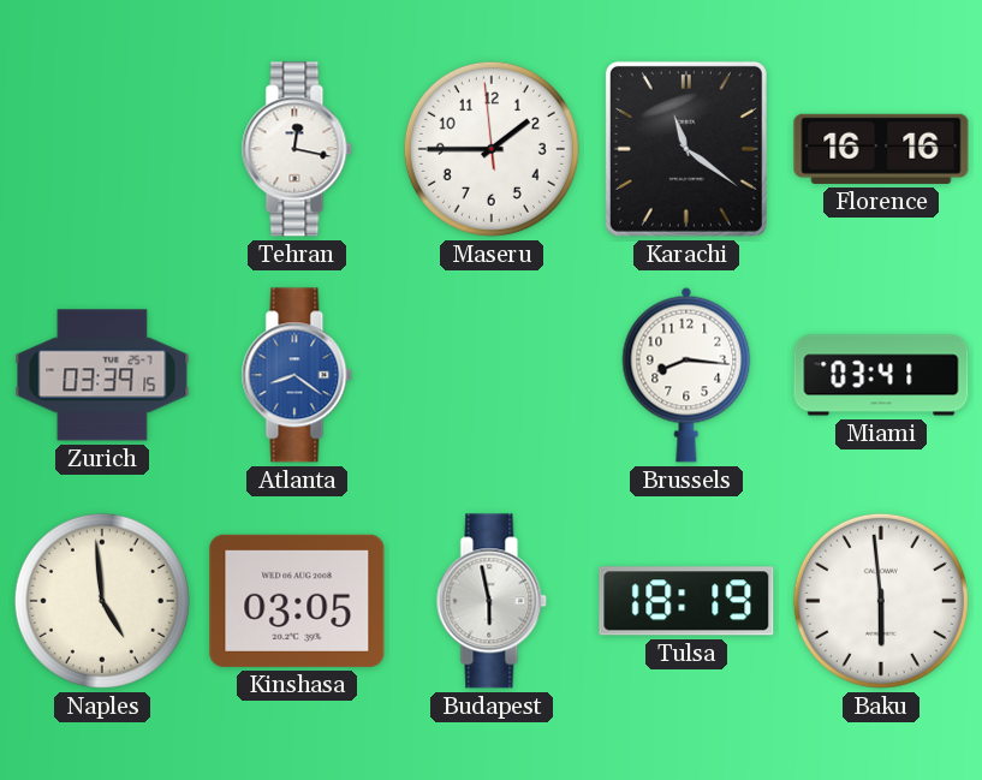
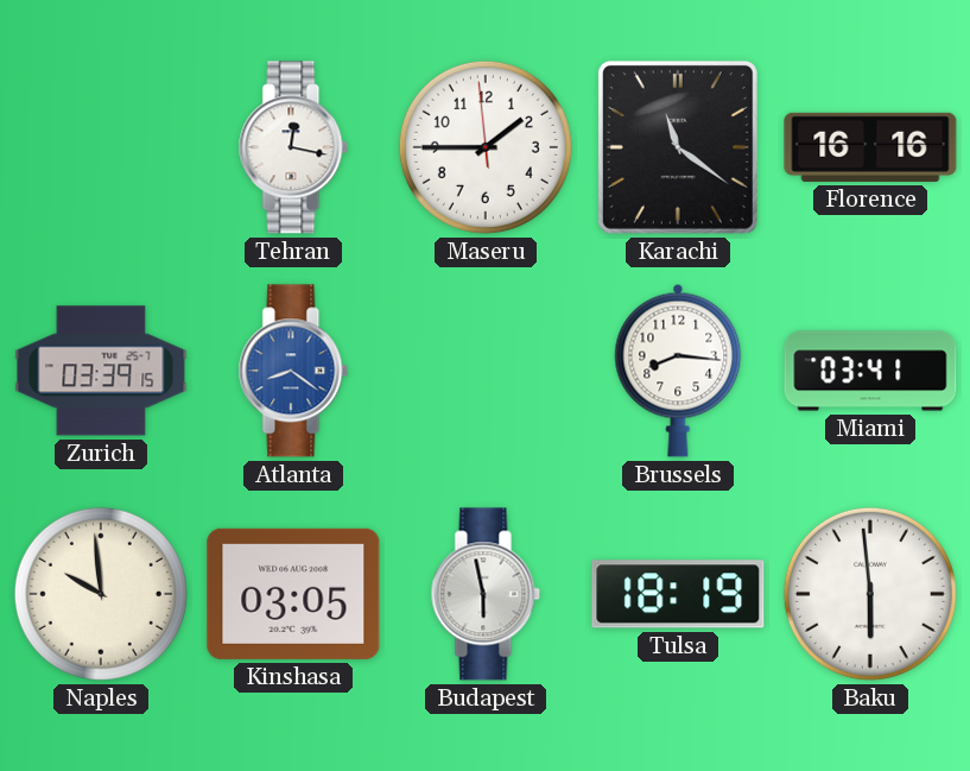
Naples: 4:59 -> 9:59
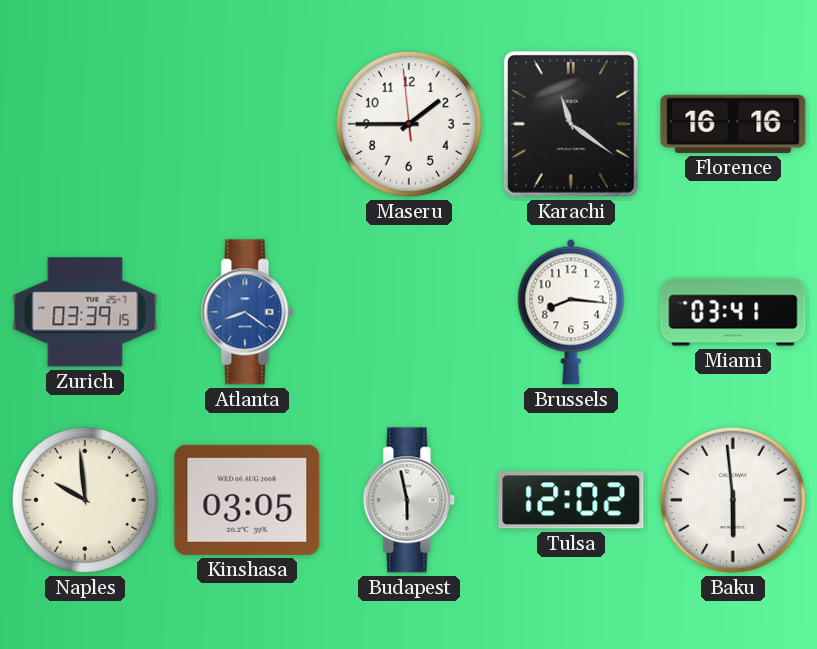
Tehran: 12:17 -> none
Tulsa: 18:19 -> 12:02
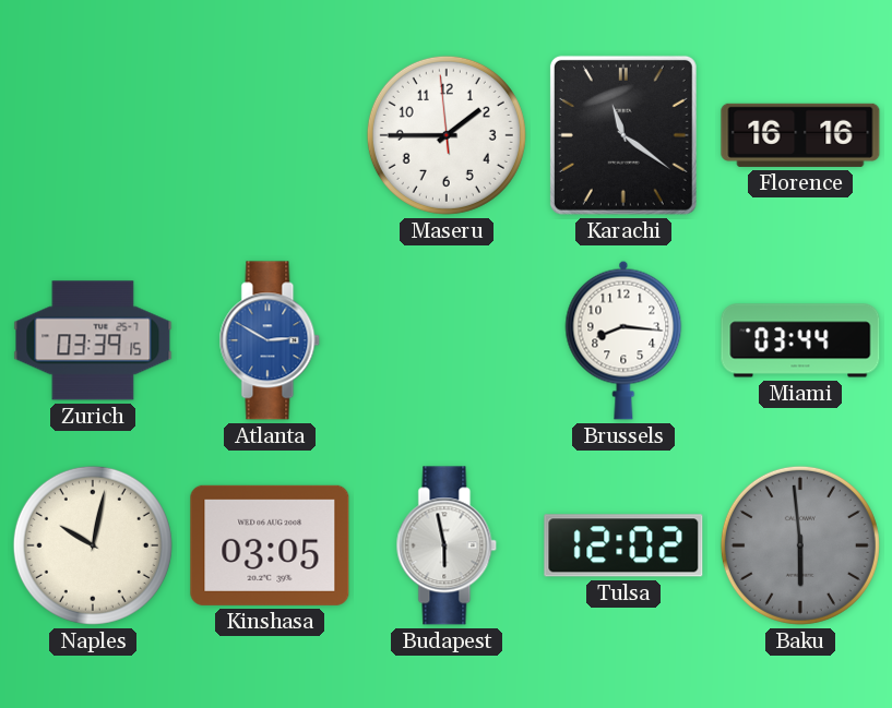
Atlanta: 8:21 -> 2:50
Miami: 03:41 -> 03:44
Naples: 9:59 -> 10:02
Baku dial: white -> grey
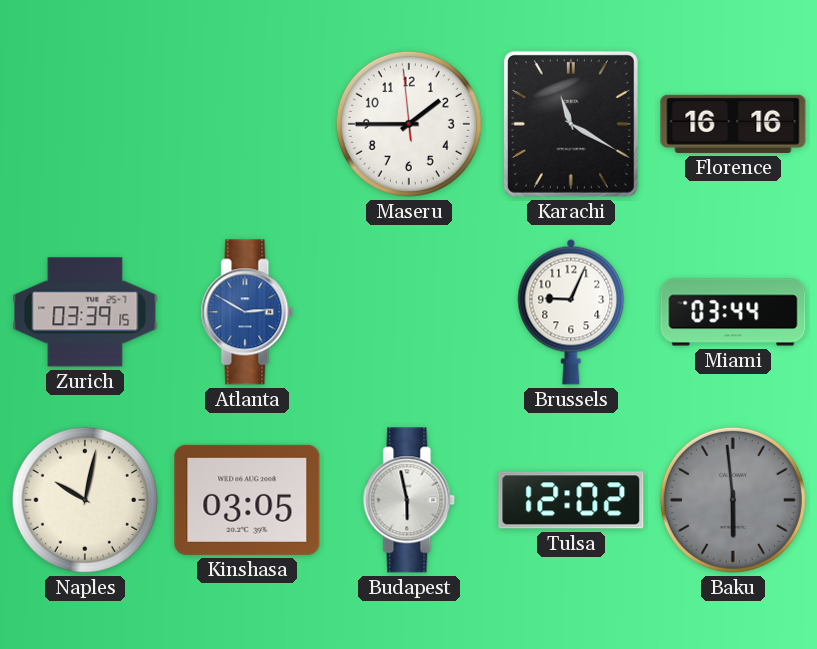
Karachi: 11:21 -> 11:20
Brussels: 8:16 -> 9:04
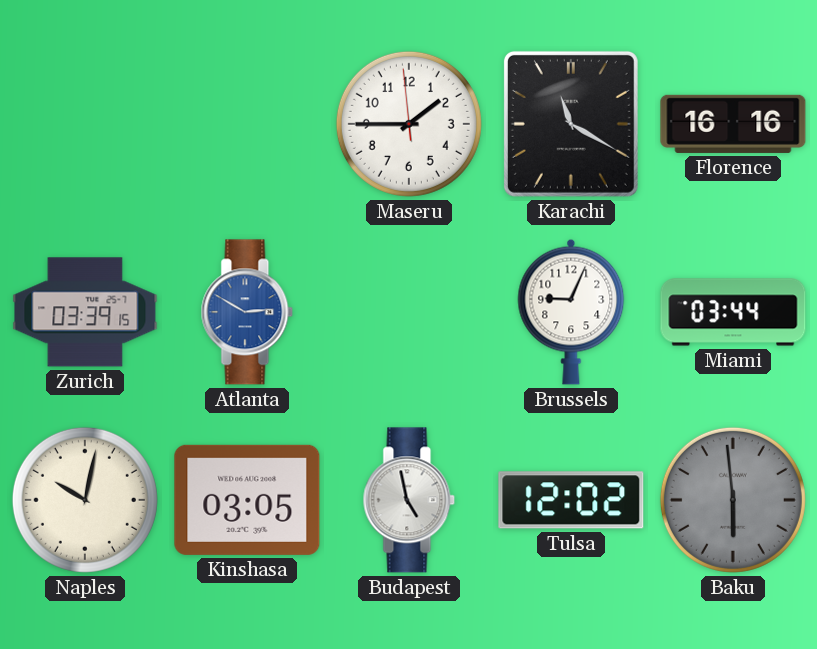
Budapest: 5:58 -> 4:58
